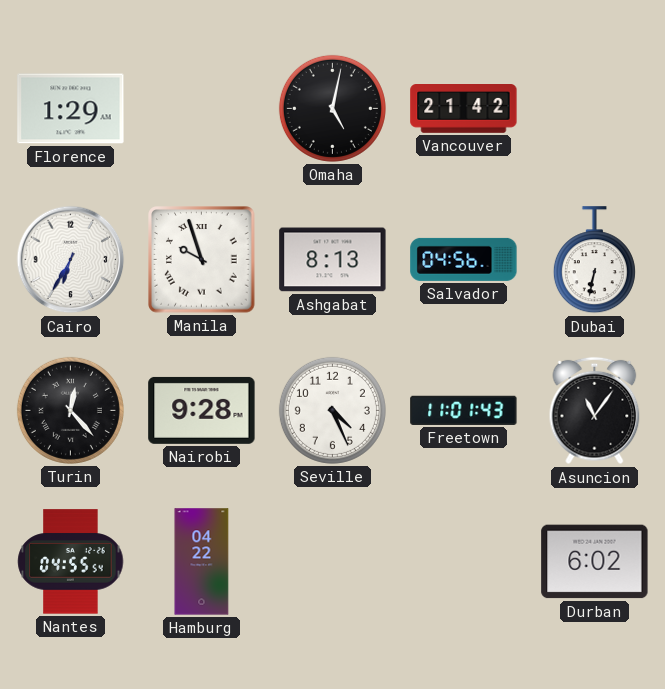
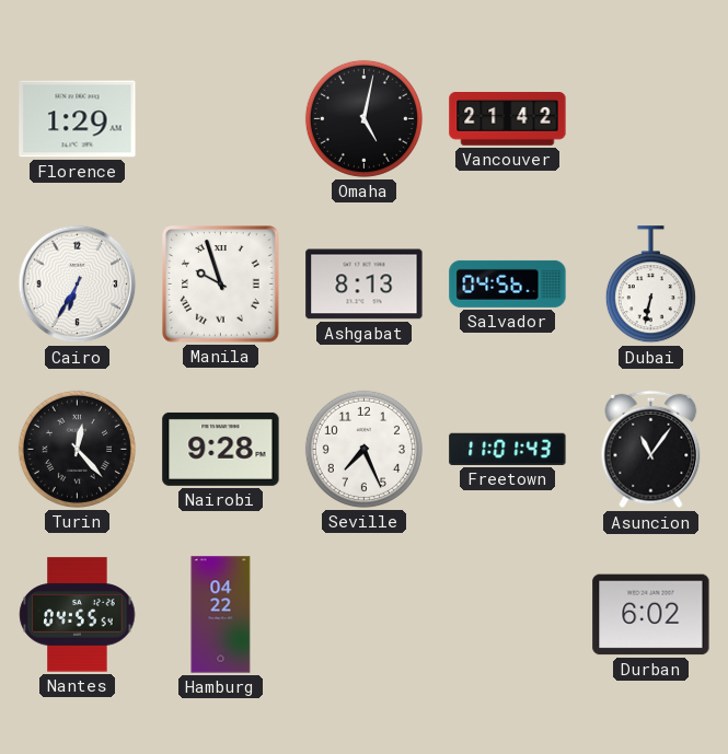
Seville: 4:26 -> 7:26
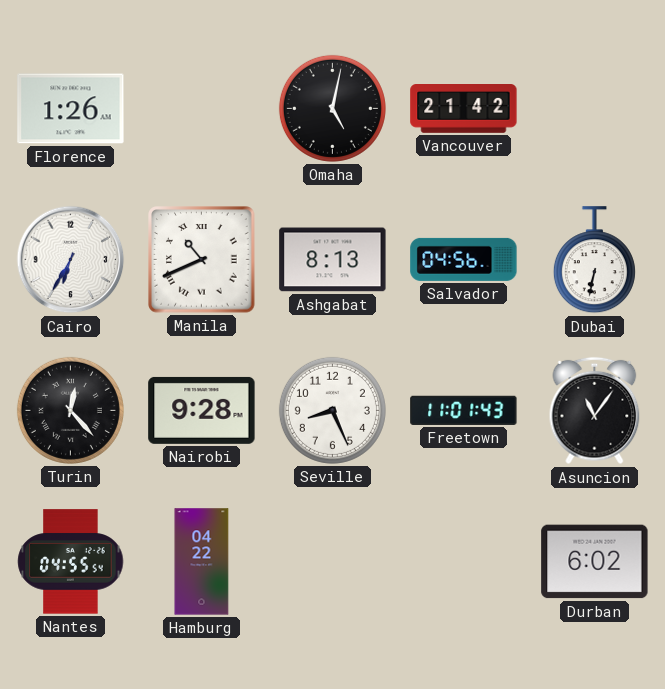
Florence: 1:29 -> 1:26
Manila: 9:57 -> 10:41
Seville: 7:26 -> 8:26
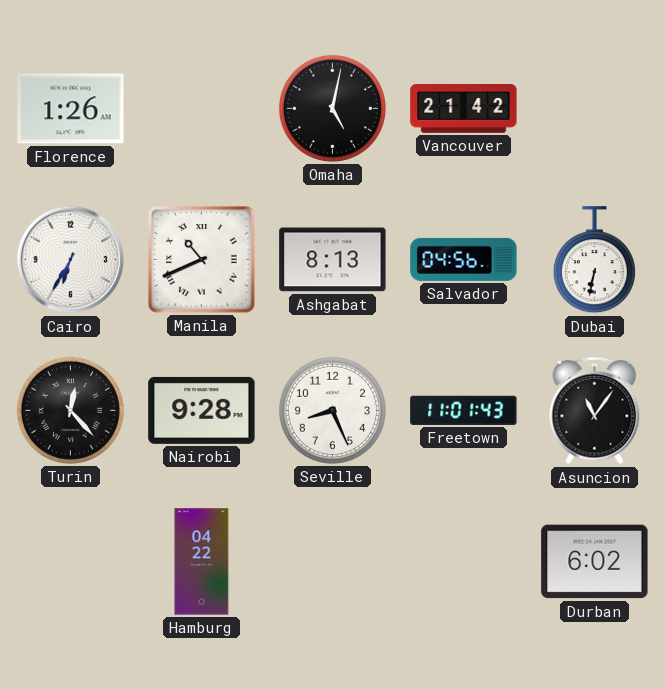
Nantes: 04:55 -> none
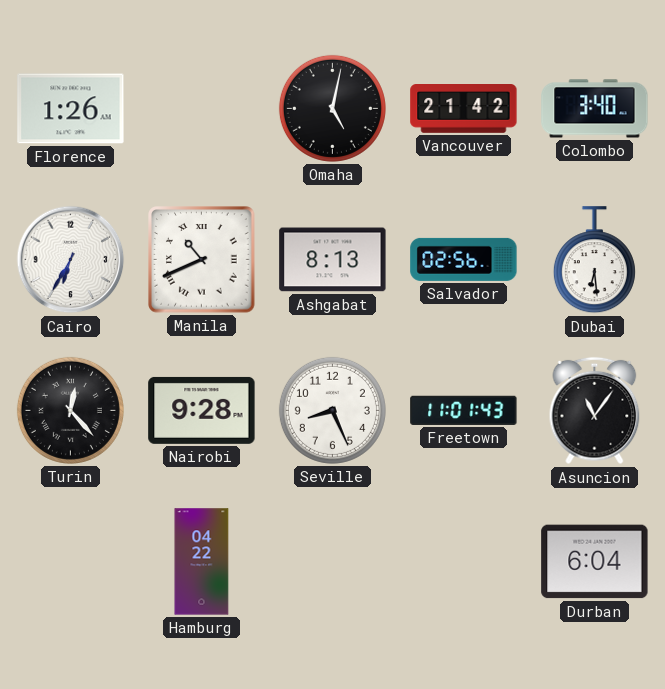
Colombo: none -> 3:40
Salvador: 04:56 -> 02:56
Dubai: 6:32 -> 6:29
Durban: 6:02 -> 6:04
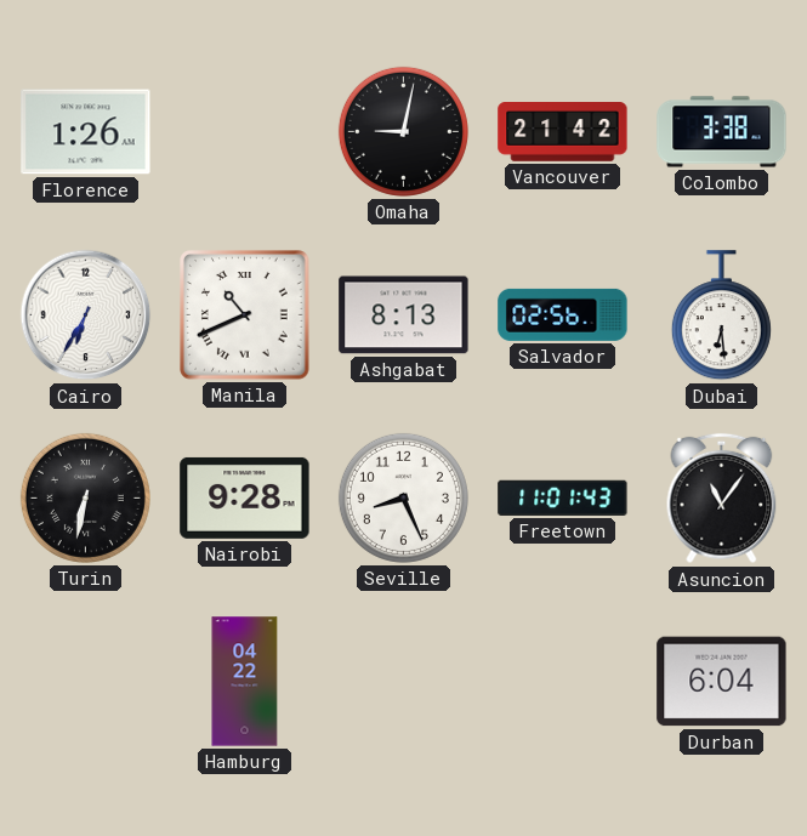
Omaha: 5:02 -> 9:02
Colombo: 3:40 -> 3:38
Turin: 12:23 -> 6:32
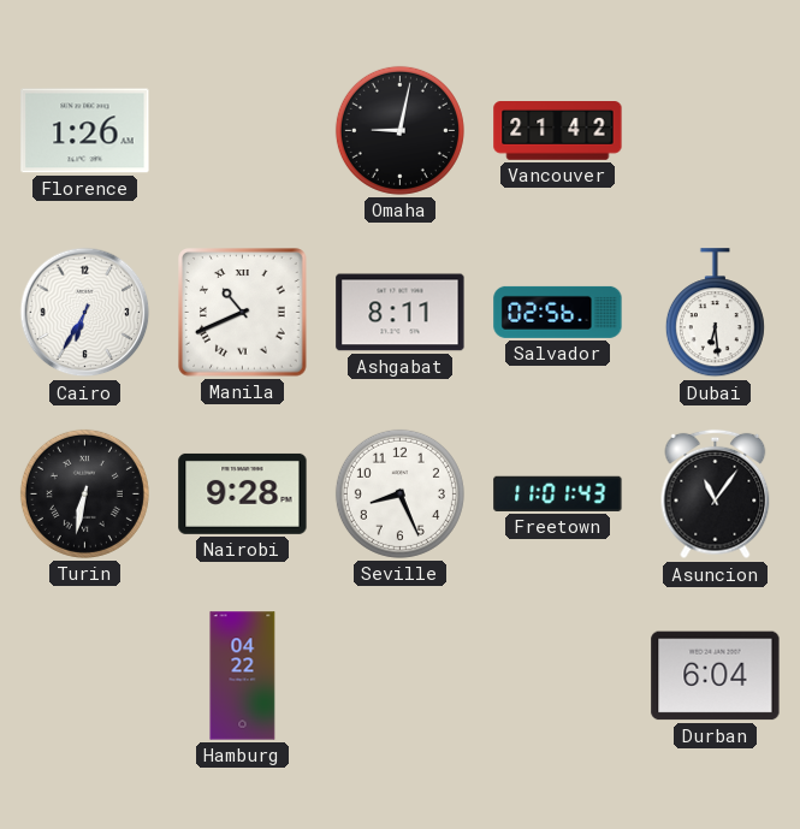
Colombo: 3:38 -> none
Ashgabat: 8:13 -> 8:11
